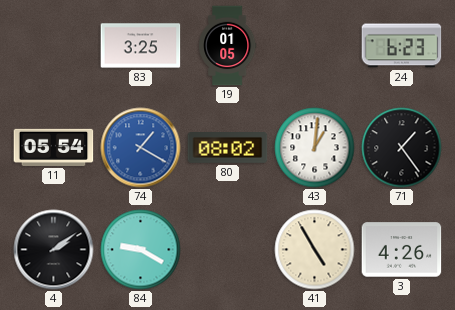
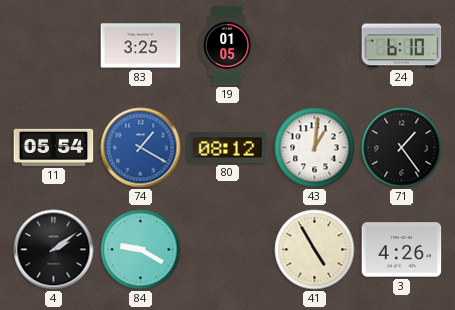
24: 6:23 -> 6:10
80: 08:02 -> 08:12
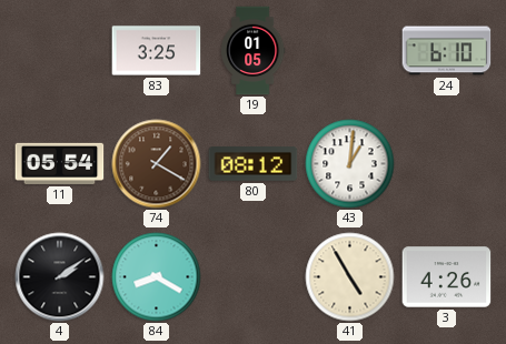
74 dial: blue -> brown
71: 1:24 -> none
84: 9:20 -> 8:20
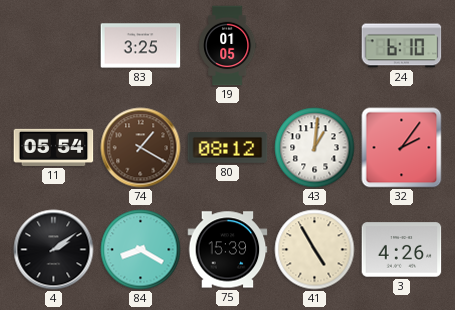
32: none -> 2:06
75: none -> 15:39
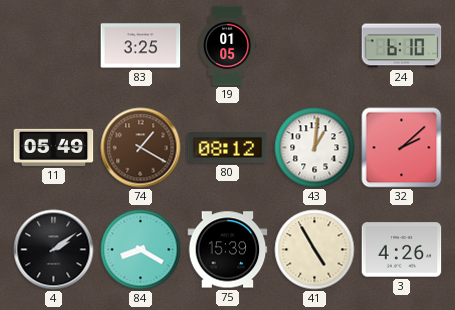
11: 05:54 -> 05:49
32: 2:06 -> 2:08
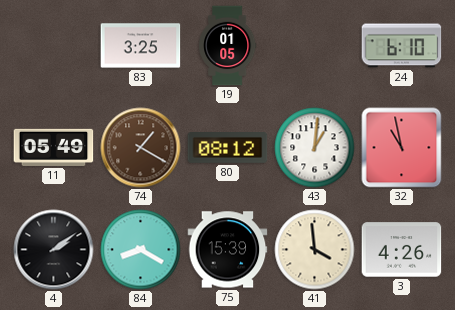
32: 2:08 -> 10:58
41: 4:55 -> 3:59
